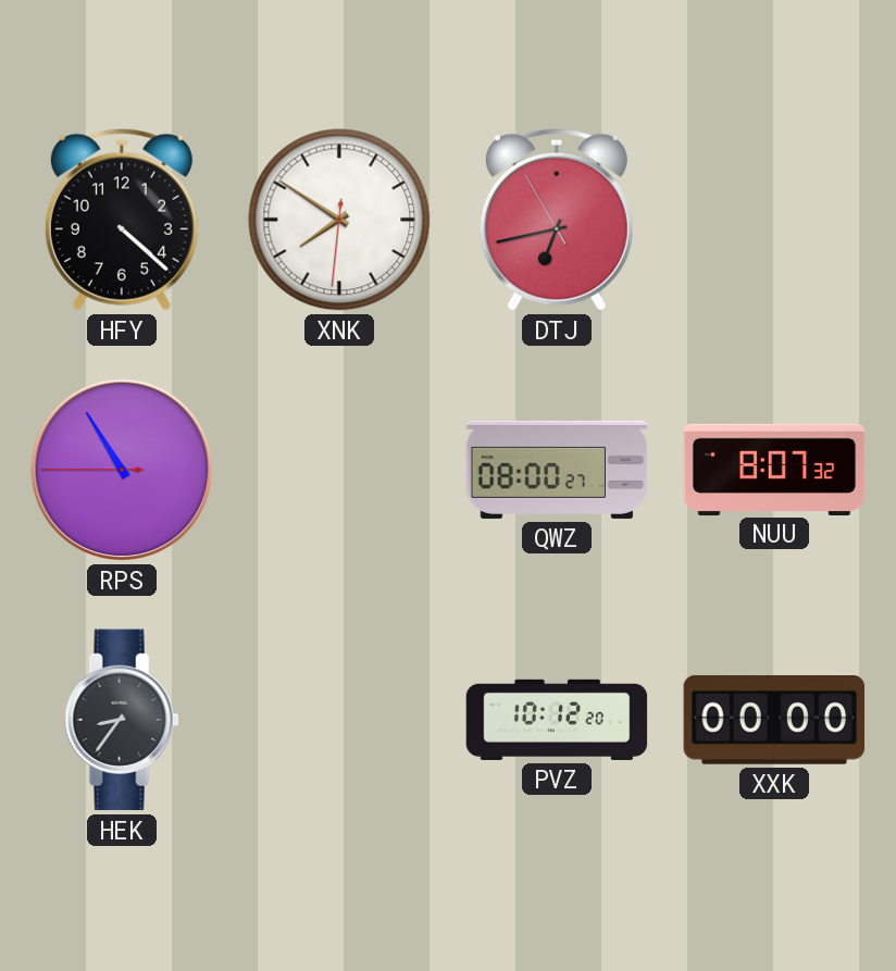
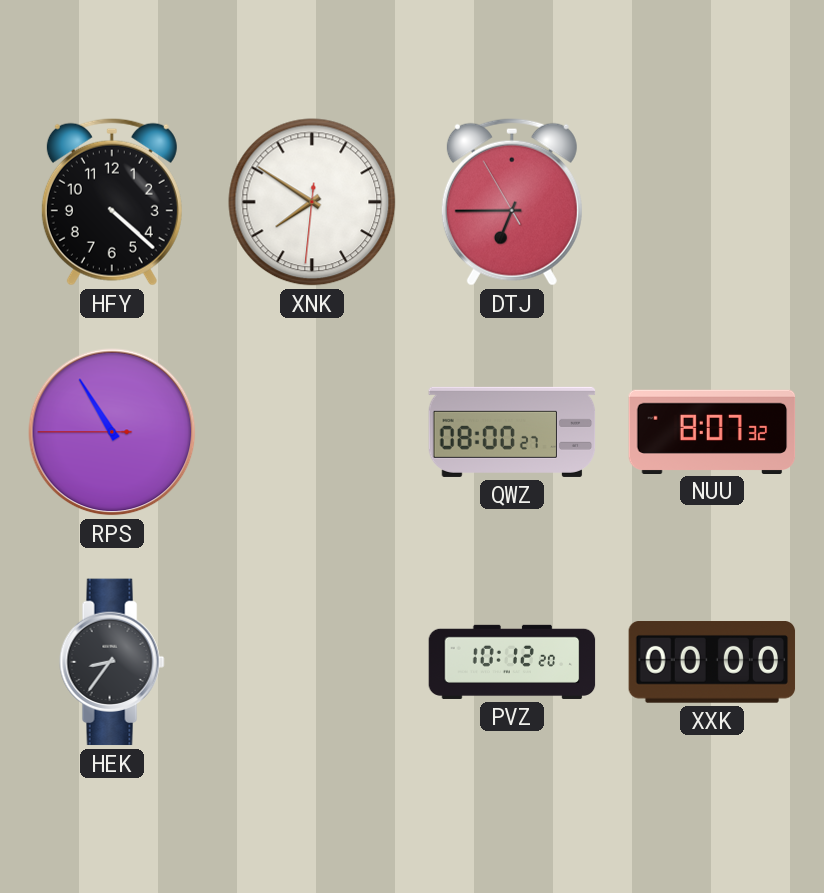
DTJ: 6:42 -> 6:44
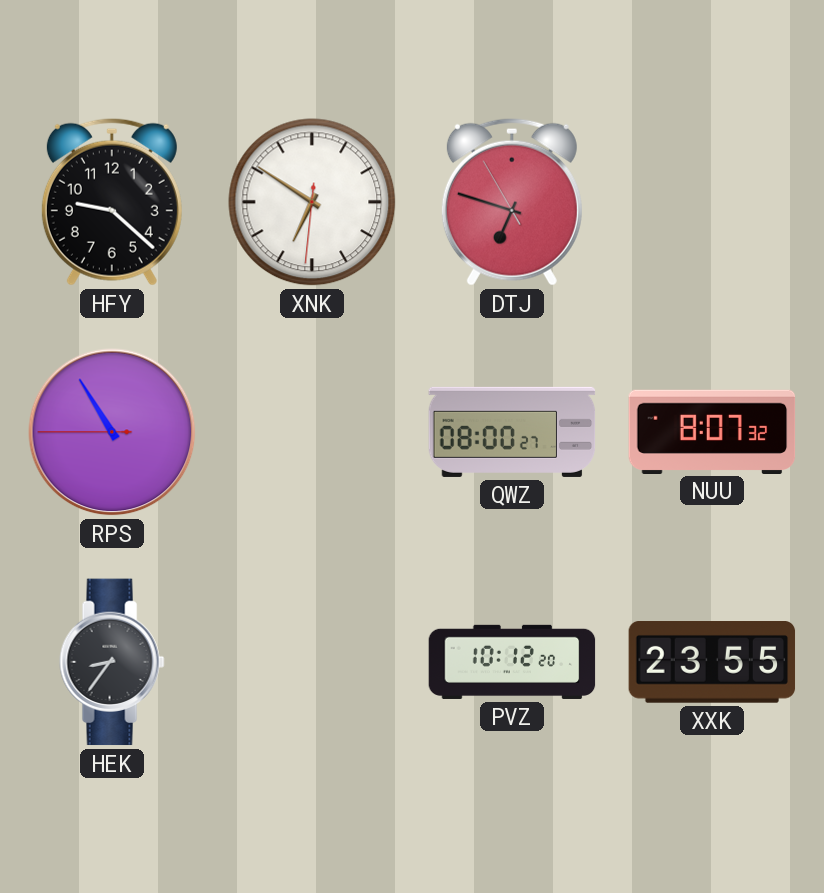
HFY: 4:22 -> 9:22
XNK: 7:50 -> 6:50
DTJ: 6:44 -> 6:47
XXK: 00:00 -> 23:55
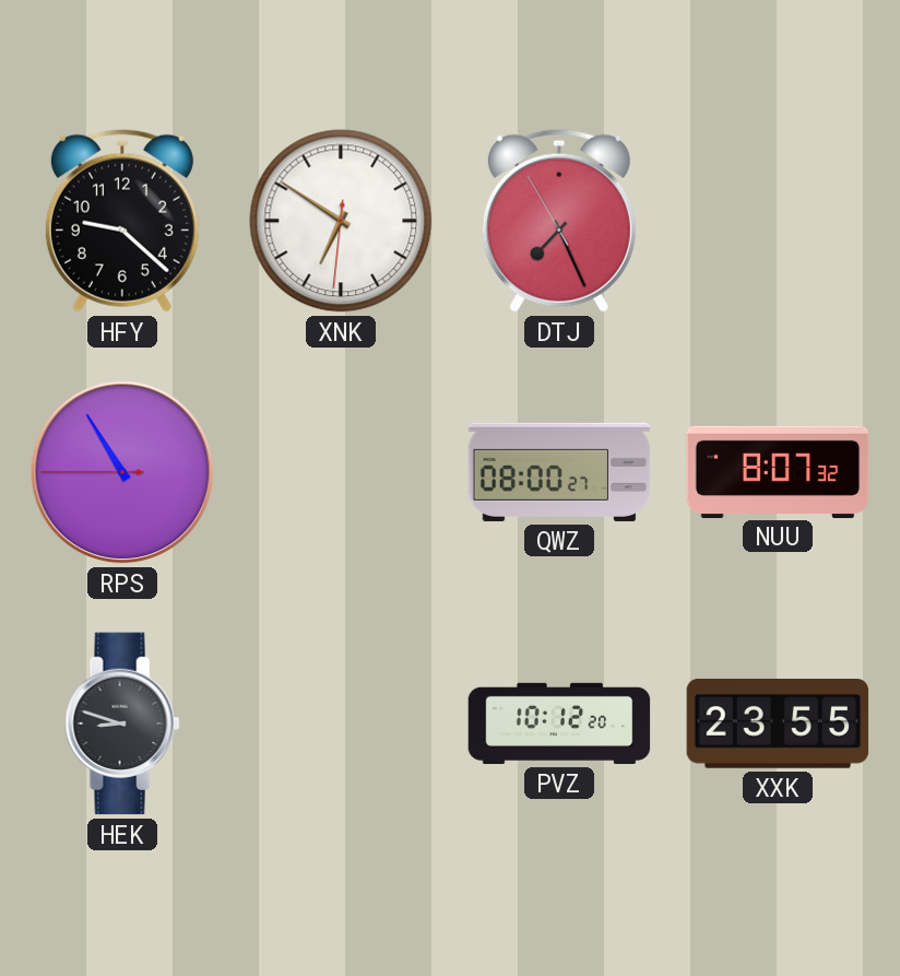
DTJ: 6:47 -> 7:25
HEK: 8:36 -> 8:48
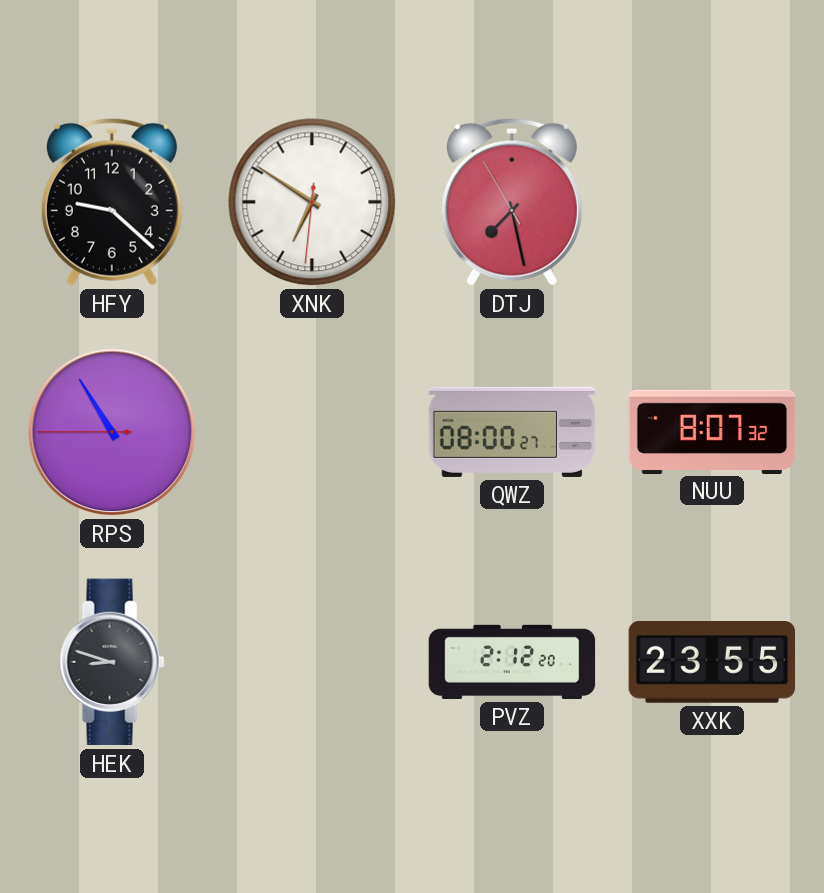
DTJ: 7:25 -> 7:27
PVZ: 10:12 -> 2:12
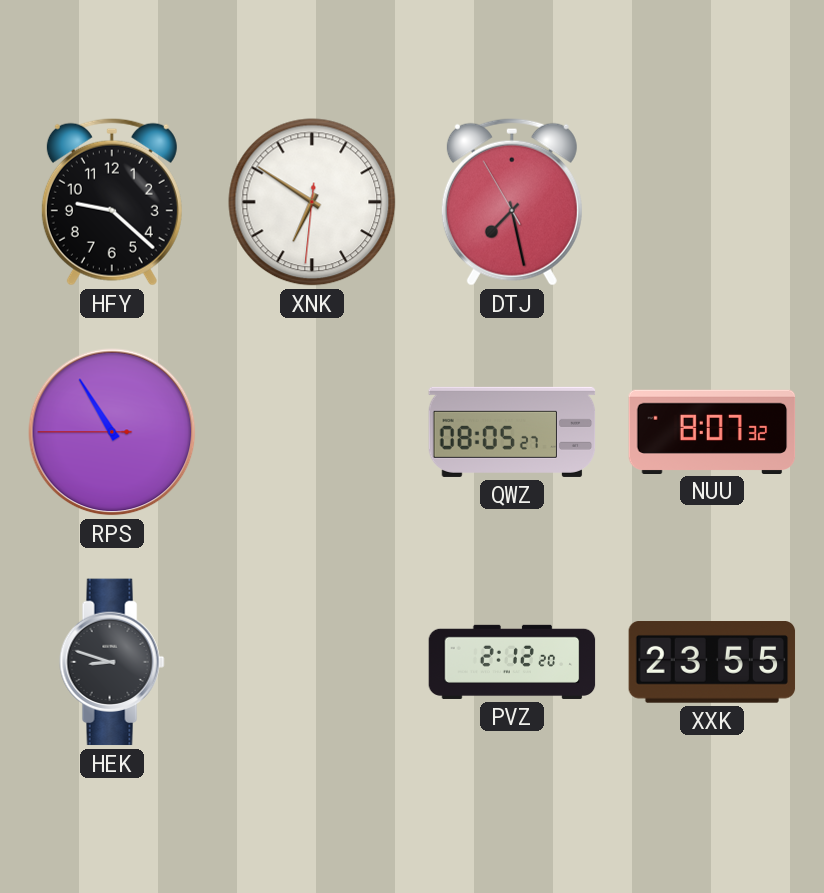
QWZ: 08:00 -> 08:05
